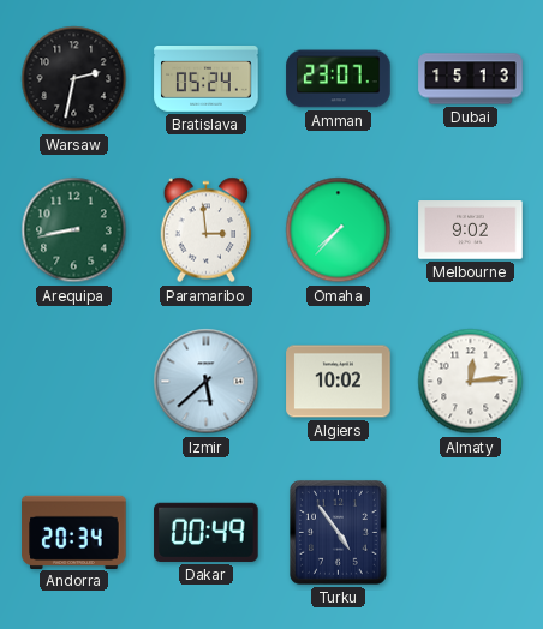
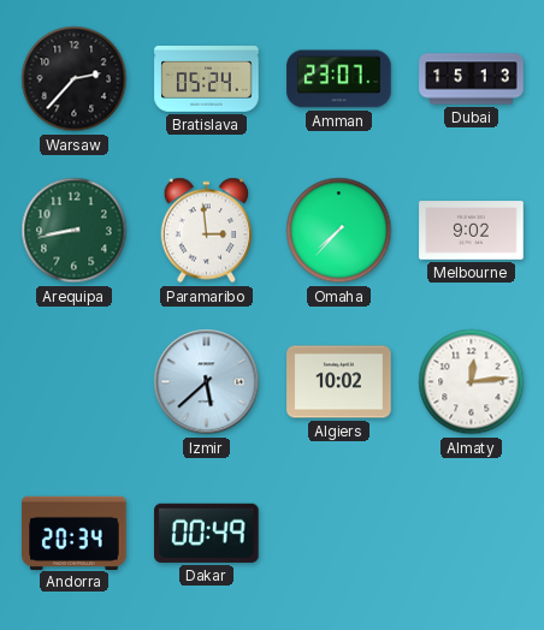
Warsaw: 2:32 -> 2:37
Turku: 4:54 -> none
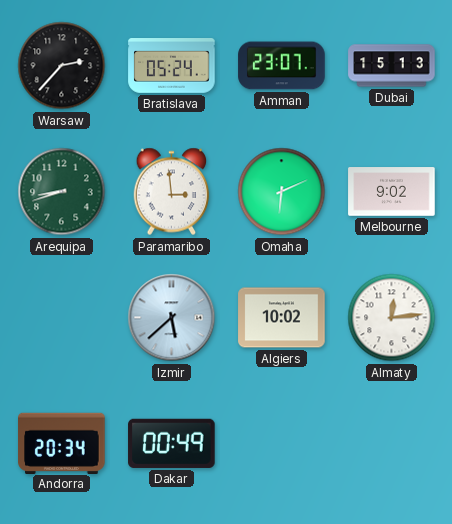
Arequipa: 8:43 -> 8:42
Omaha: 7:37 -> 6:11
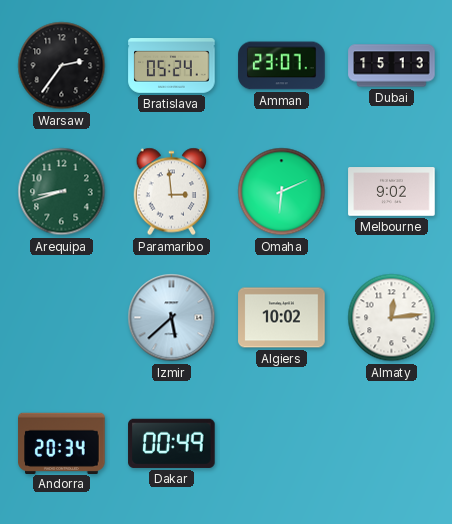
Warsaw: 2:37 -> 2:36
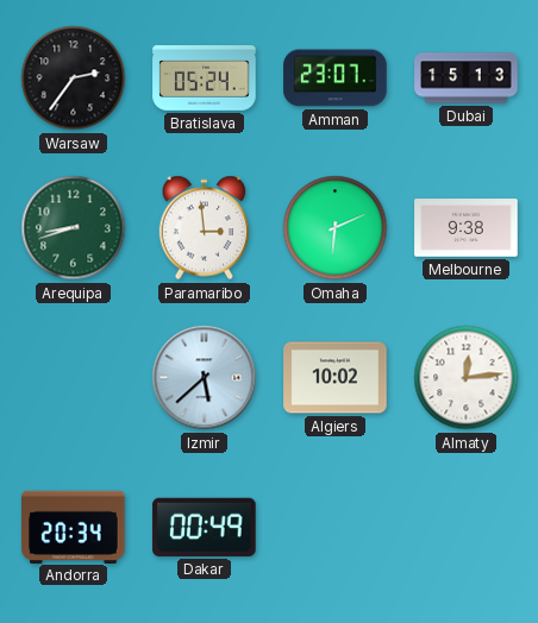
Melbourne: 9:02 -> 9:38
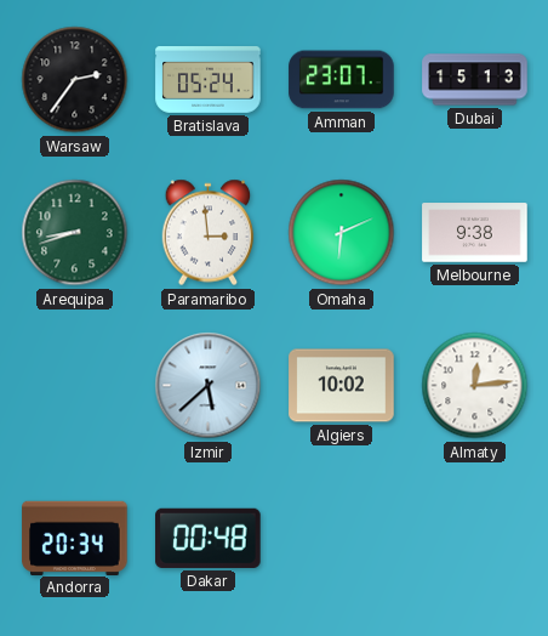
Dakar: 00:49 -> 00:48
